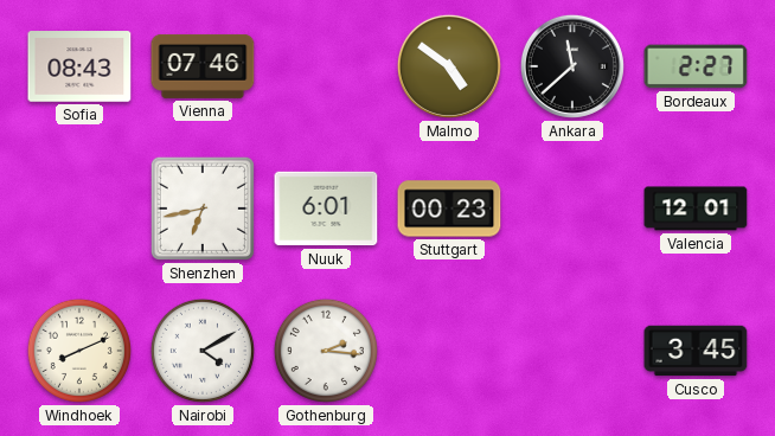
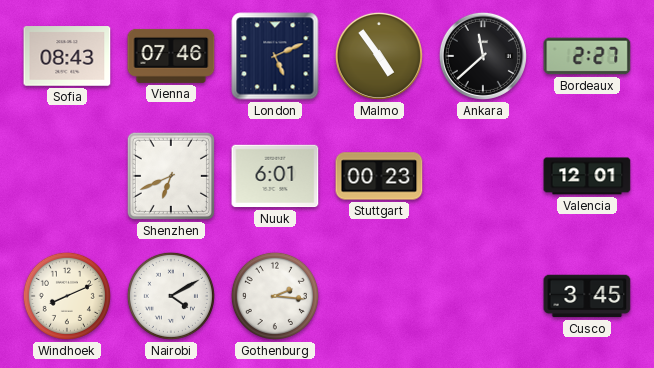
London: none -> 5:11
Malmo: 4:51 -> 4:54
Shenzhen: 6:43 -> 6:41
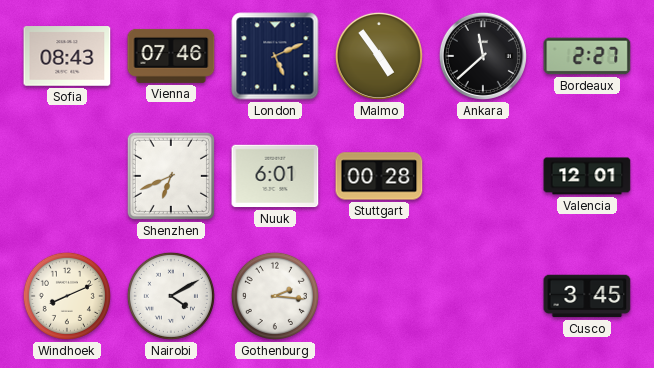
Stuttgart: 00:23 -> 00:28
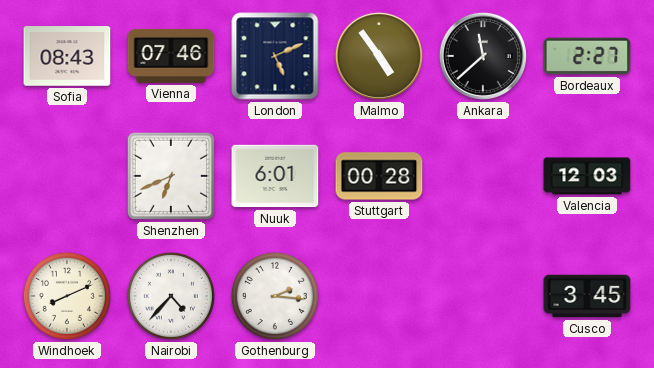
Valencia: 12:01 -> 12:03
Nairobi: 4:10 -> 4:37
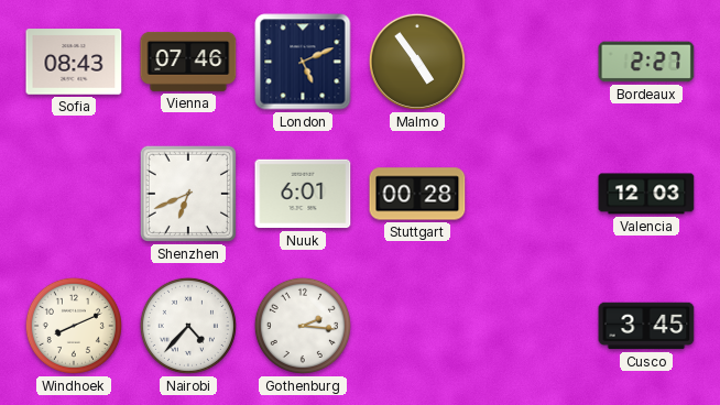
Ankara: 11:38 -> none
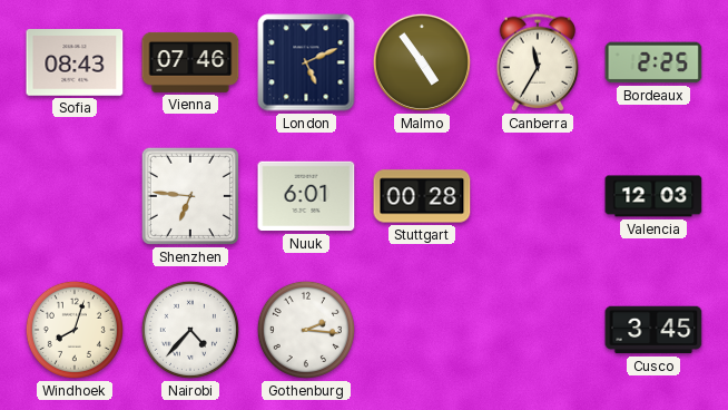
Canberra: none -> 11:35
Bordeaux: 2:27 -> 2:25
Shenzhen: 6:41 -> 6:46
Windhoek: 8:11 -> 8:03
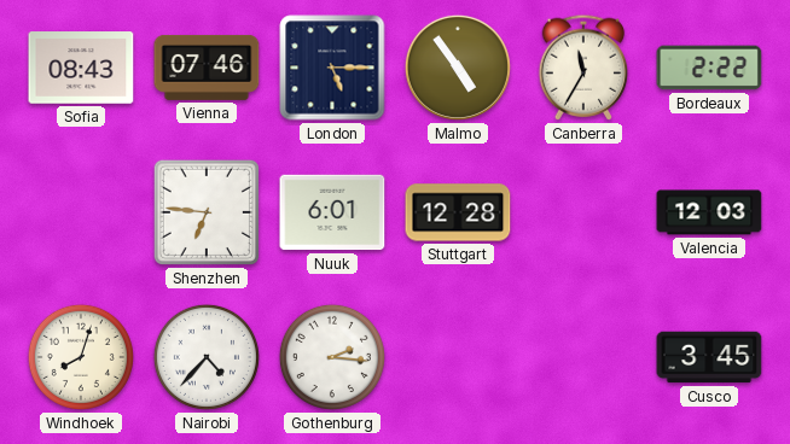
London: 5:11 -> 5:15
Bordeaux: 2:25 -> 2:22
Stuttgart: 00:28 -> 12:28
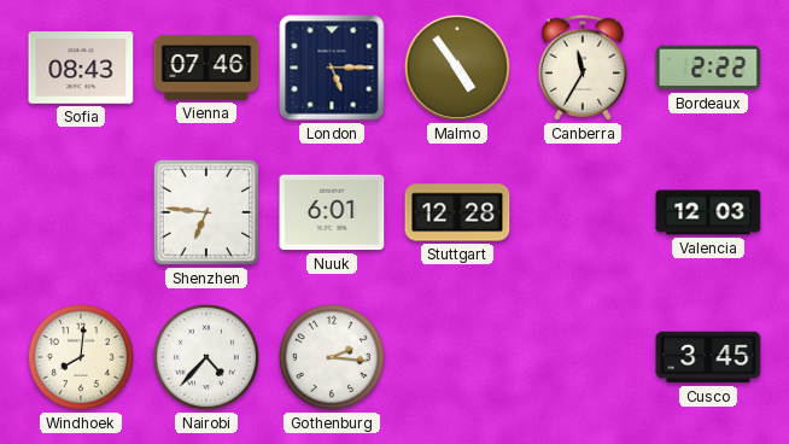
Windhoek: 8:03 -> 8:01
